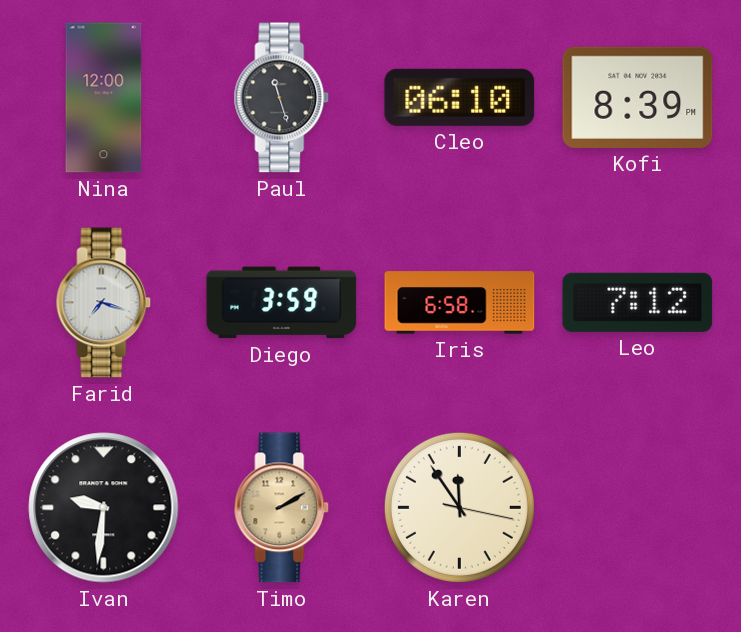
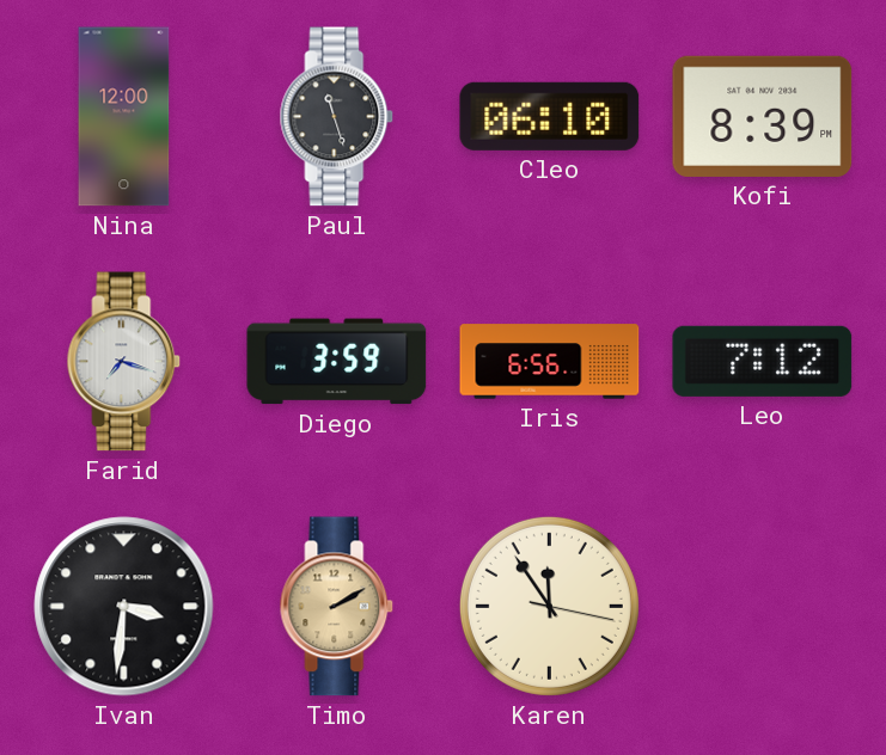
Iris: 6:58 -> 6:56
Ivan: 9:31 -> 3:31
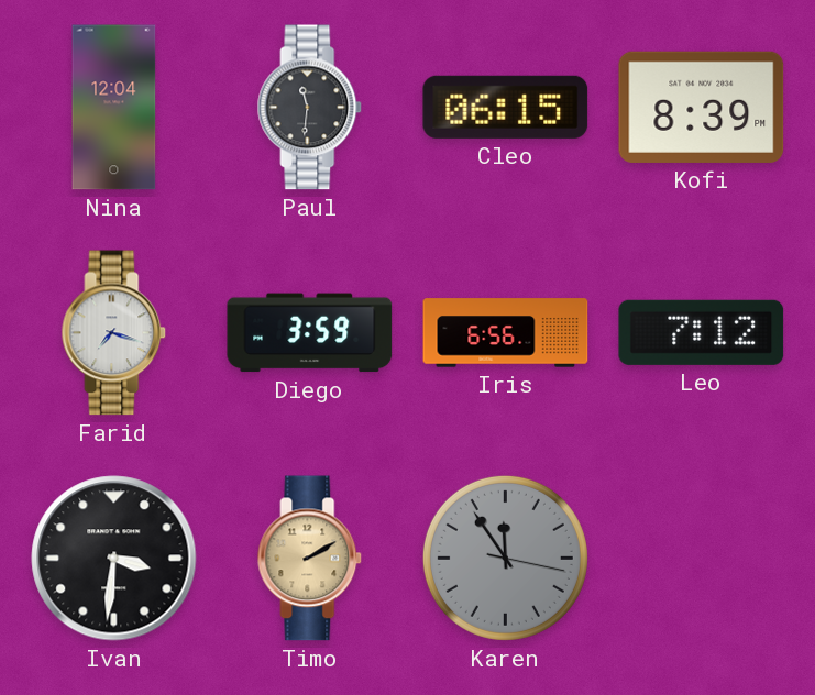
Nina: 12:00 -> 12:04
Paul: 11:27 -> 11:31
Cleo: 06:10 -> 06:15
Karen dial: cream -> grey
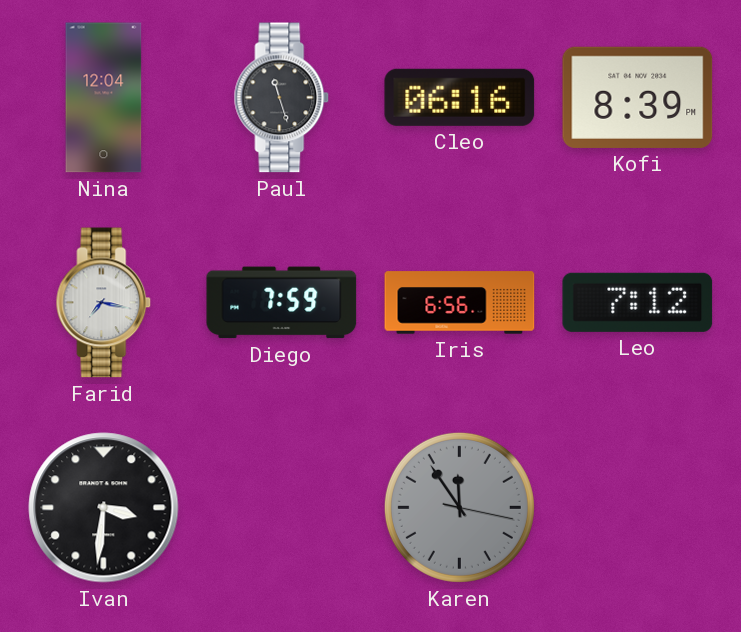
Paul: 11:31 -> 11:27
Cleo: 06:15 -> 06:16
Farid: 7:18 -> 7:17
Diego: 3:59 -> 7:59
Timo: 2:10 -> none
